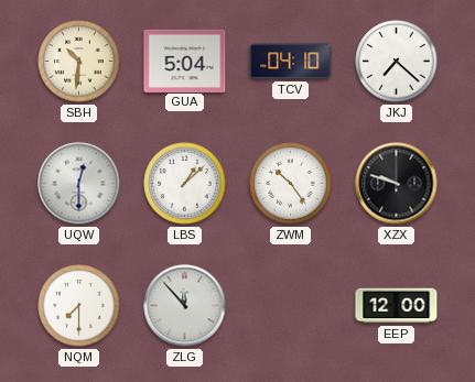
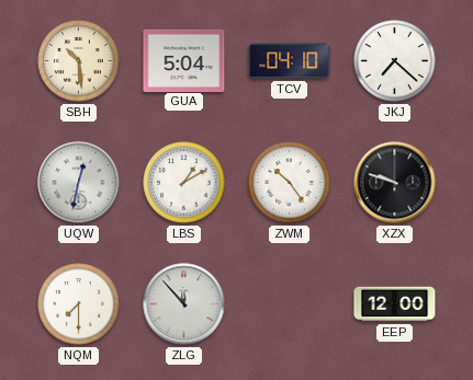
SBH: 10:31 -> 10:29
UQW: 12:30 -> 12:32
LBS: 1:08 -> 1:10
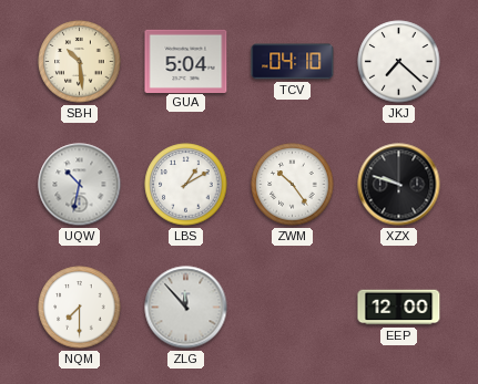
UQW: 12:32 -> 10:32
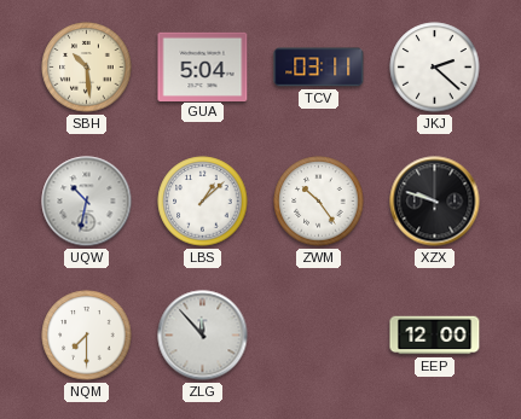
TCV: 04:10 -> 03:11
JKJ: 7:22 -> 2:22
LBS: 1:10 -> 1:08
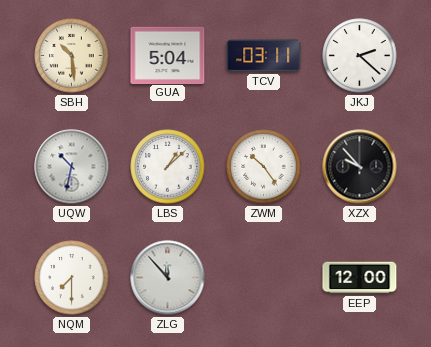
XZX: 9:48 -> 9:53
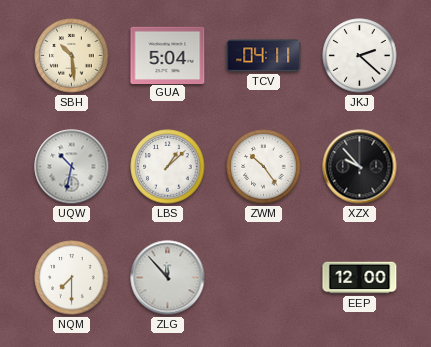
TCV: 03:11 -> 04:11
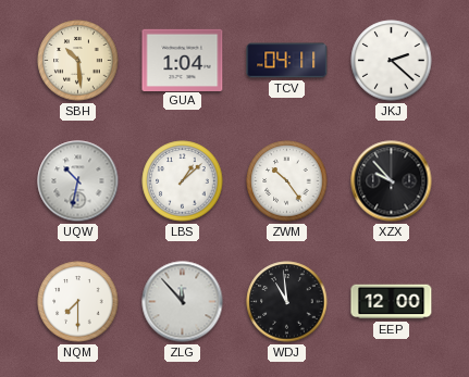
GUA: 5:04 -> 1:04
WDJ: none -> 10:59
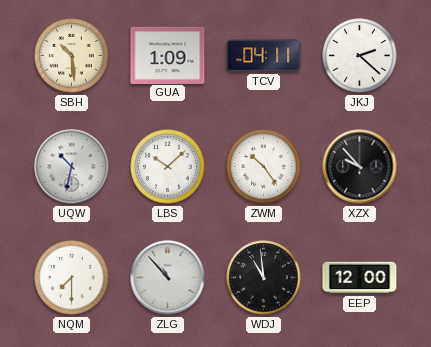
GUA: 1:04 -> 1:09
LBS: 1:08 -> 10:08
ZLG: 11:53 -> 10:53
